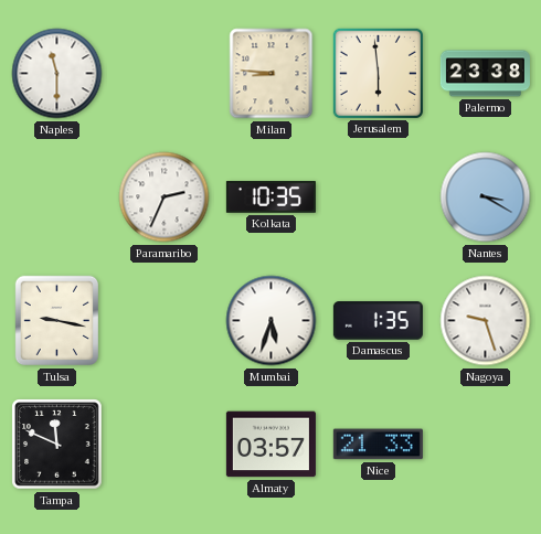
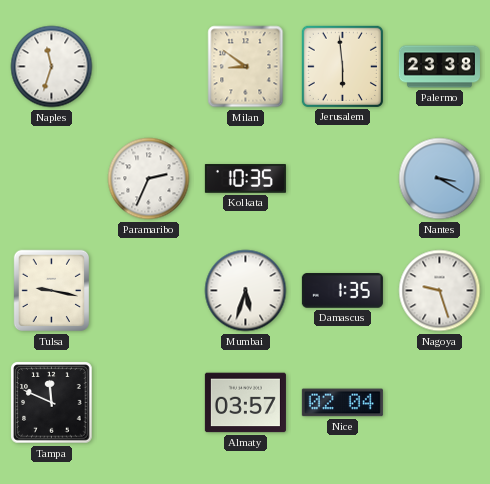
Naples: 11:30 -> 11:33
Milan: 8:46 -> 8:51
Nice: 21:33 -> 02:04
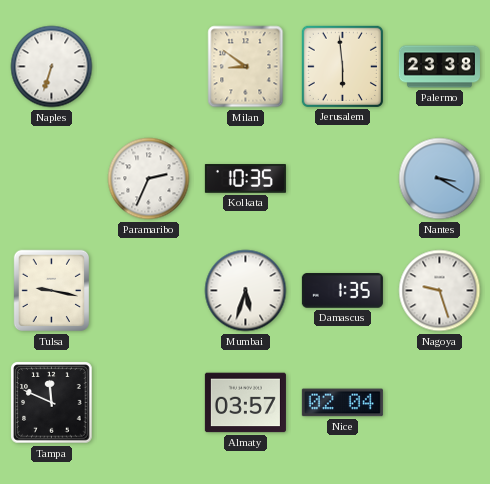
Naples: 11:33 -> 6:33
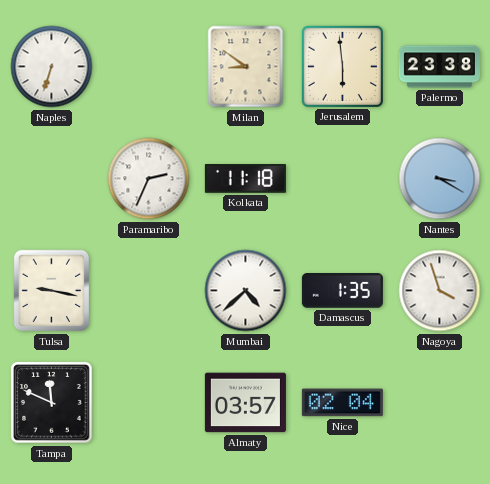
Kolkata: 10:35 -> 11:18
Mumbai: 5:33 -> 4:38
Nagoya: 9:27 -> 3:57
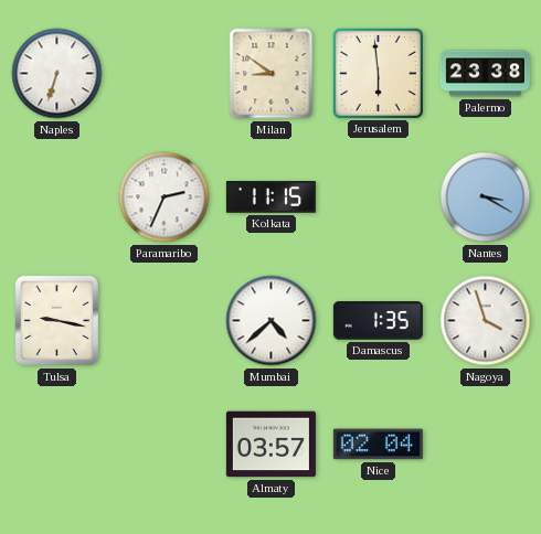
Kolkata: 11:18 -> 11:15
Tampa: 11:49 -> none
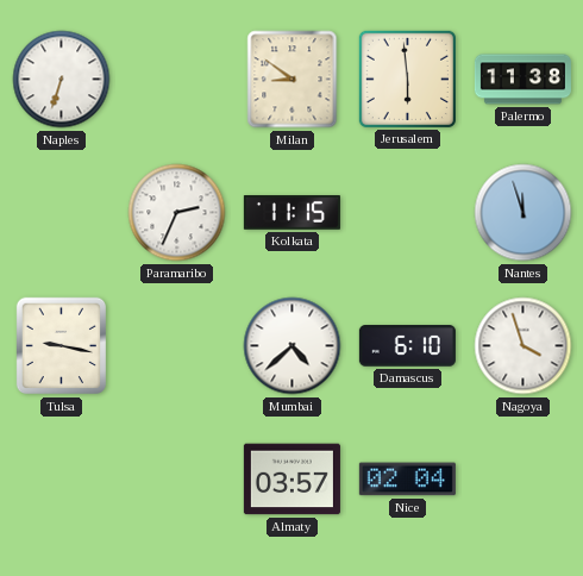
Palermo: 23:38 -> 11:38
Nantes: 3:20 -> 11:57
Damascus: 1:35 -> 6:10
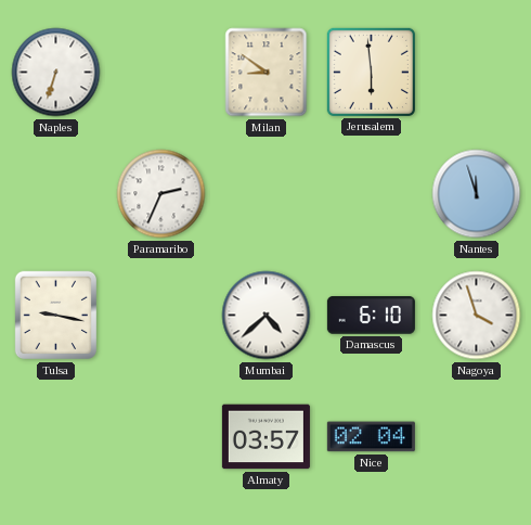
Palermo: 11:38 -> none
Kolkata: 11:15 -> none
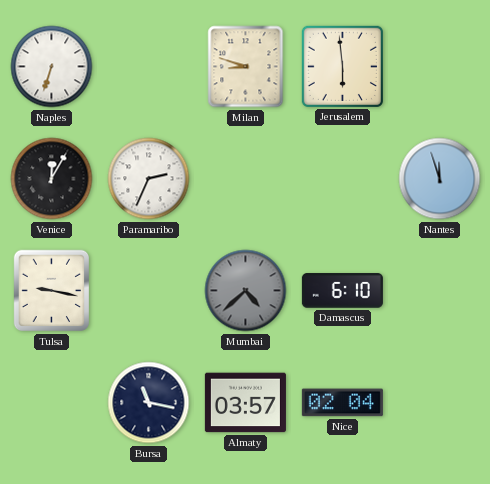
Milan: 8:51 -> 8:48
Venice: none -> 12:05
Mumbai dial: white -> grey
Nagoya: 3:57 -> none
Bursa: none -> 11:17
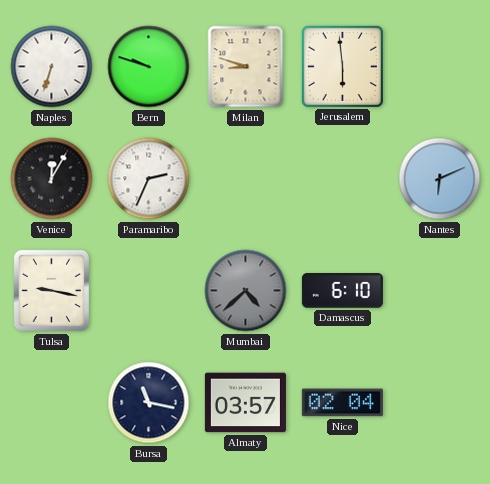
Bern: none -> 9:48
Nantes: 11:57 -> 6:11
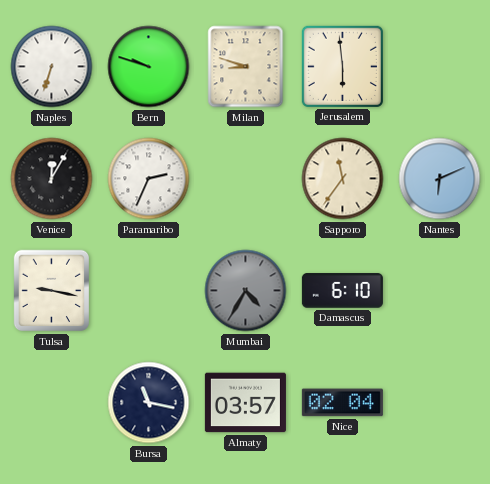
Sapporo: none -> 11:36
Mumbai: 4:38 -> 4:35
